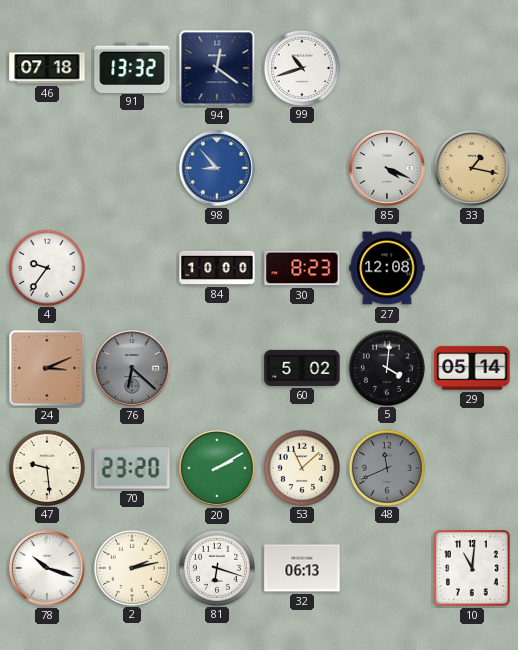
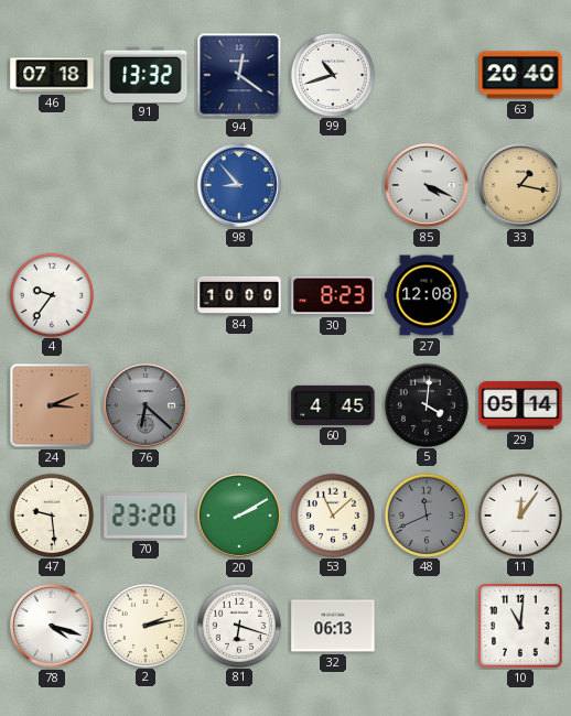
63: none -> 20:40
60: 5:02 -> 4:45
11: none -> 12:06
78: 10:18 -> 4:18
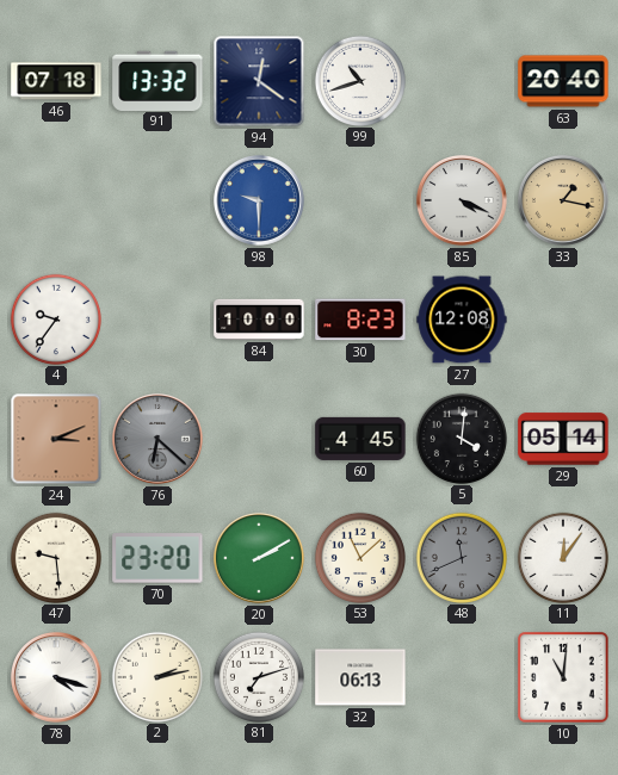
98: 8:53 -> 9:30
81: 6:18 -> 7:12
